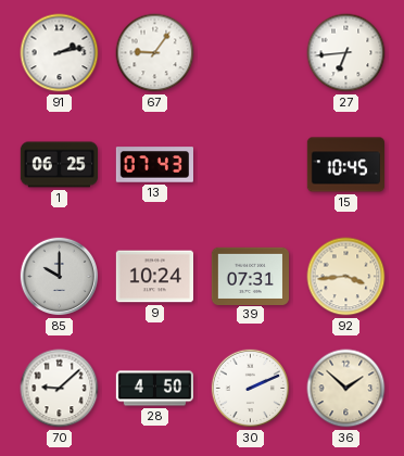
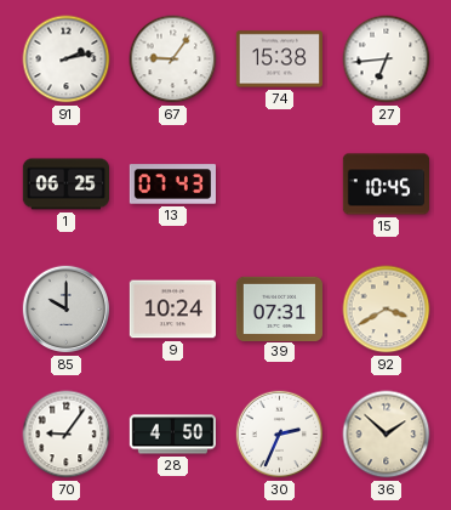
74: none -> 15:38
92: 3:44 -> 3:40
70: 9:08 -> 9:06
30: 2:11 -> 2:34
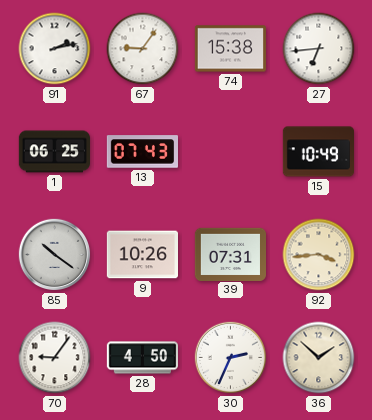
15: 10:45 -> 10:49
85: 10:00 -> 10:21
9: 10:24 -> 10:26
92: 3:40 -> 3:44
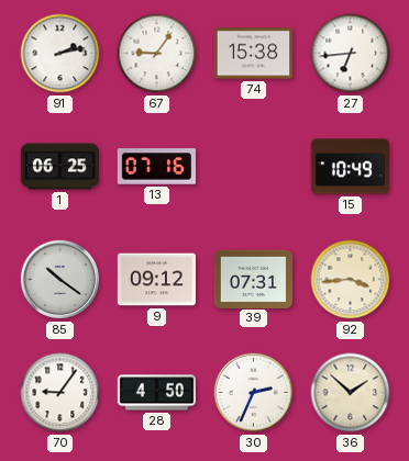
13: 07:43 -> 07:16
9: 10:26 -> 09:12
